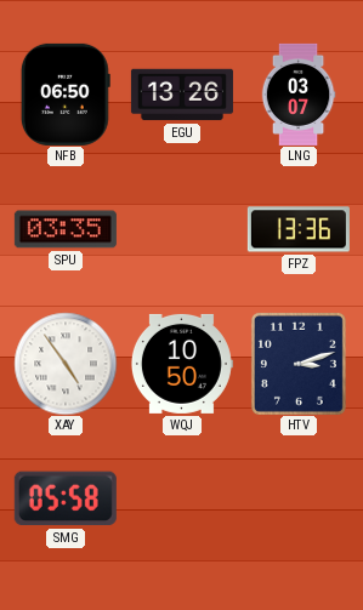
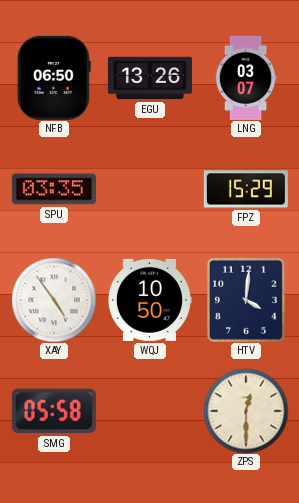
FPZ: 13:36 -> 15:29
HTV: 3:12 -> 4:01
ZPS: none -> 12:30
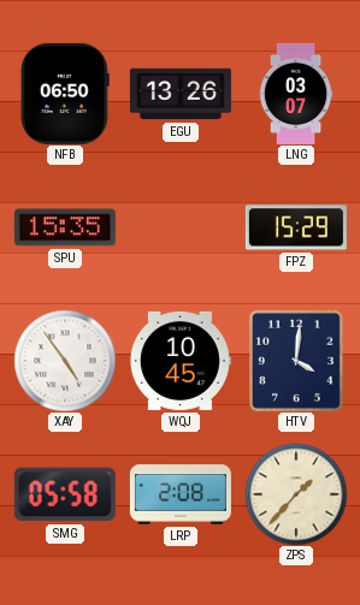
SPU: 03:35 -> 15:35
WQJ: 10:50 -> 10:45
LRP: none -> 2:08
ZPS: 12:30 -> 1:37
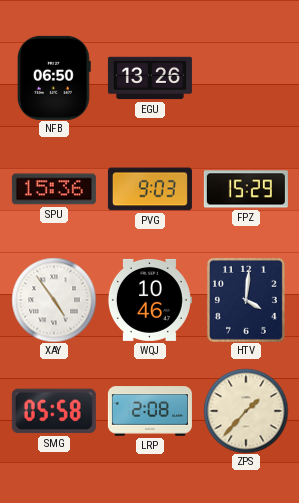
LNG: 03:07 -> none
SPU: 15:35 -> 15:36
PVG: none -> 9:03
WQJ: 10:45 -> 10:46
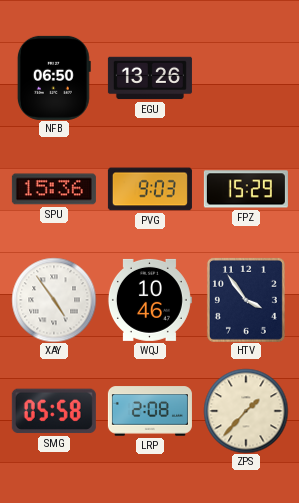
HTV: 4:01 -> 3:54
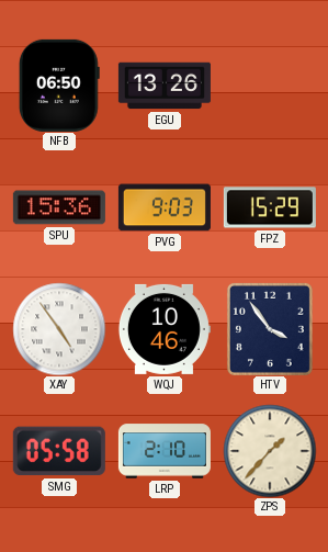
LRP: 2:08 -> 2:10
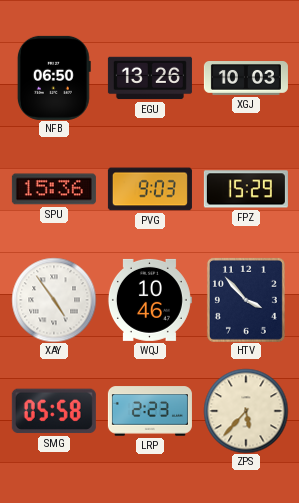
XGJ: none -> 10:03
HTV: 3:54 -> 3:53
LRP: 2:10 -> 2:23
ZPS: 1:37 -> 5:37
